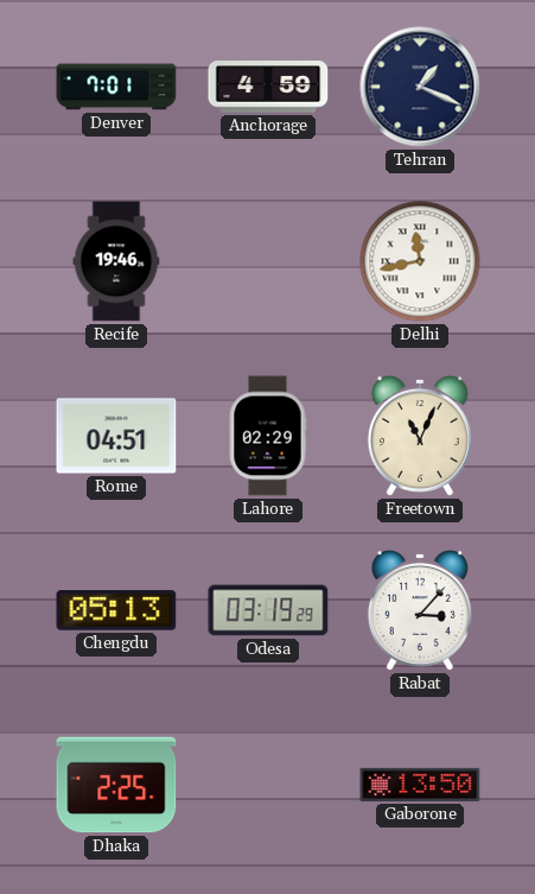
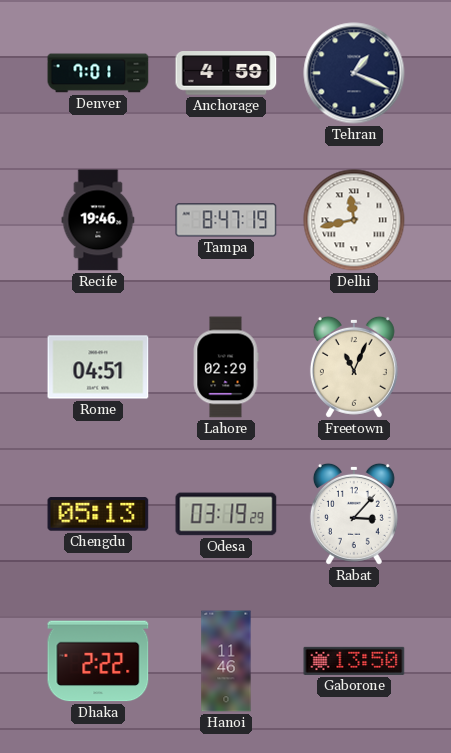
Tampa: none -> 8:47
Dhaka: 2:25 -> 2:22
Hanoi: none -> 11:46
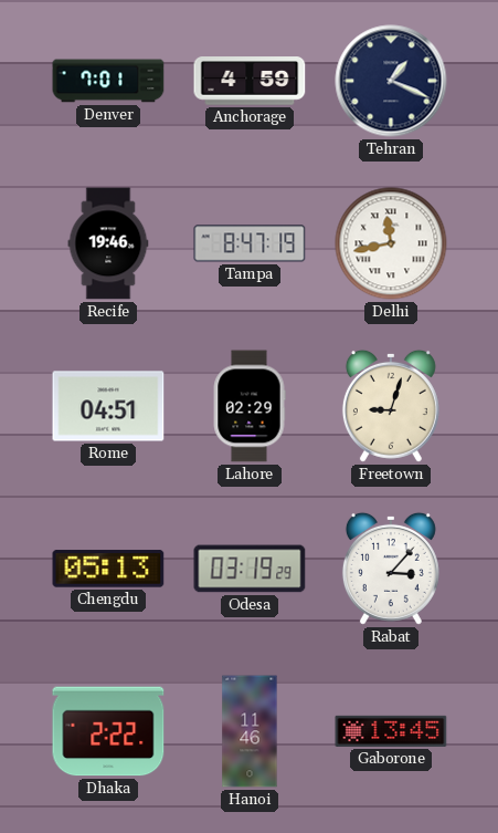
Freetown: 11:04 -> 9:03
Gaborone: 13:50 -> 13:45
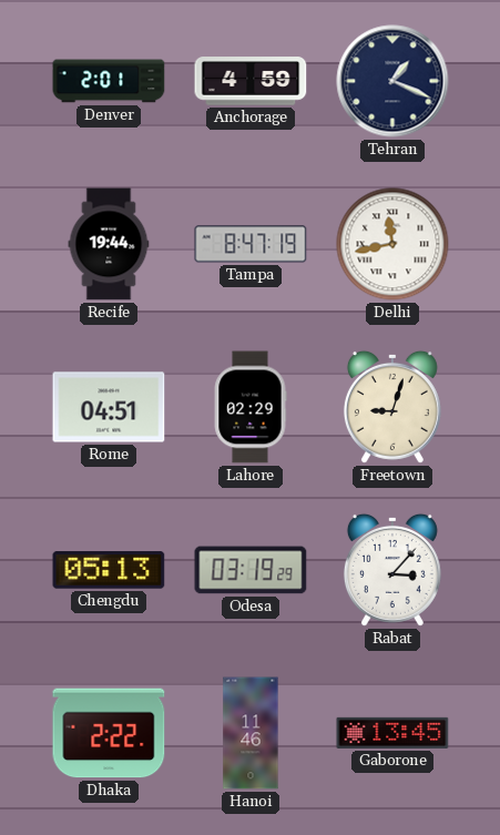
Denver: 7:01 -> 2:01
Recife: 19:46 -> 19:44
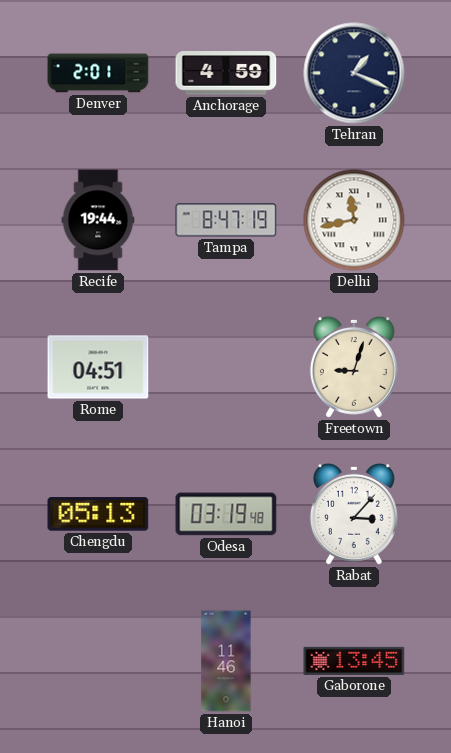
Lahore: 02:29 -> none
Odesa: 03:19:29 -> 03:19:48
Dhaka: 2:22 -> none
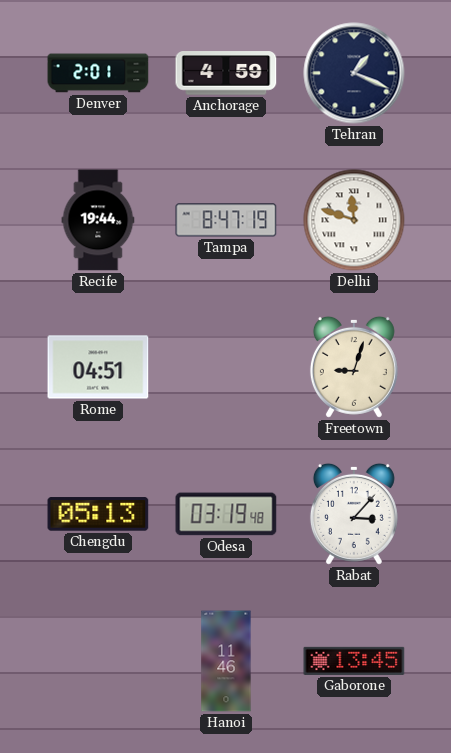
Delhi: 11:43 -> 11:48
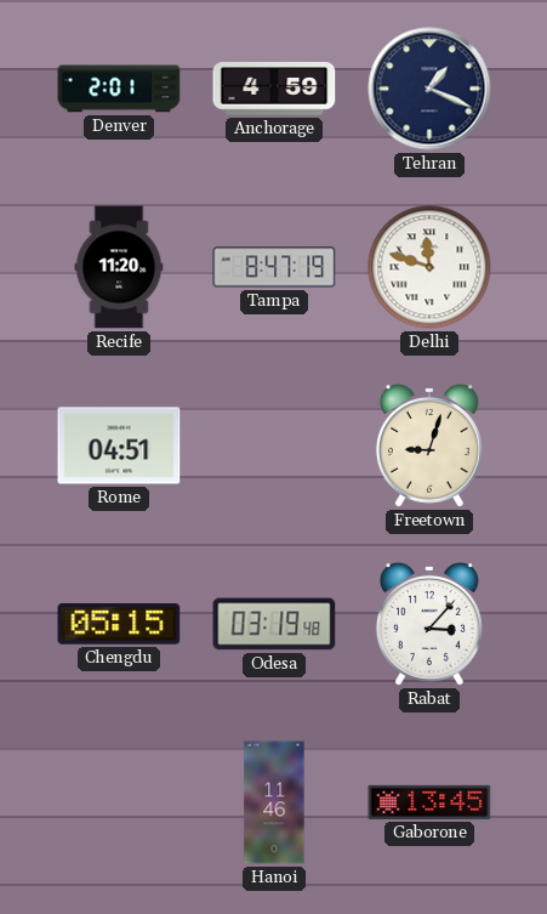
Recife: 19:44 -> 11:20
Chengdu: 05:13 -> 05:15
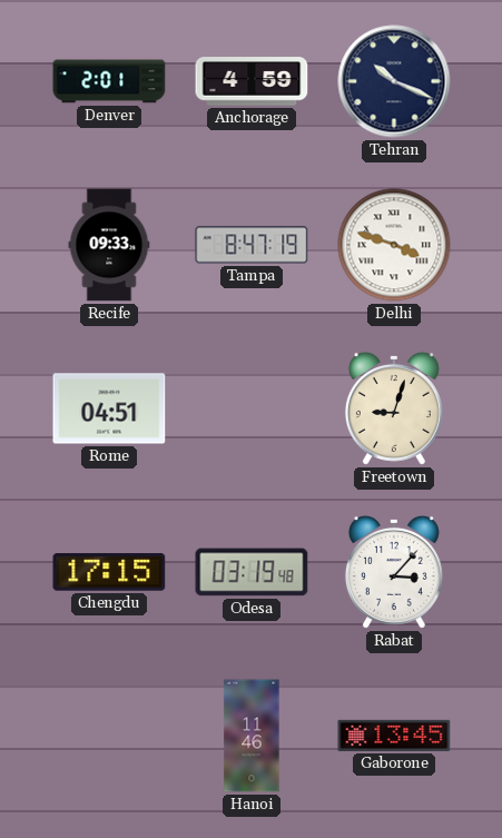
Tehran: 1:19 -> 10:19
Recife: 11:20 -> 09:33
Delhi: 11:48 -> 3:48
Chengdu: 05:15 -> 17:15
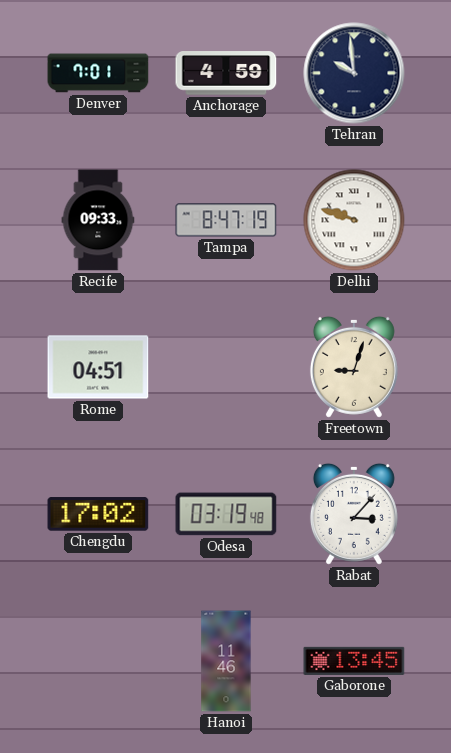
Denver: 2:01 -> 7:01
Tehran: 10:19 -> 9:59
Delhi: 3:48 -> 9:48
Chengdu: 17:15 -> 17:02
